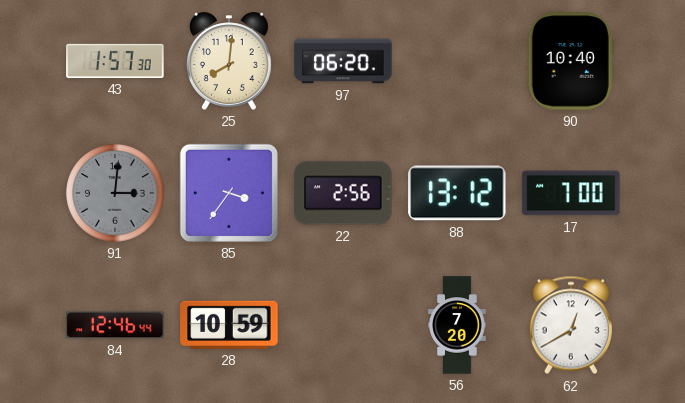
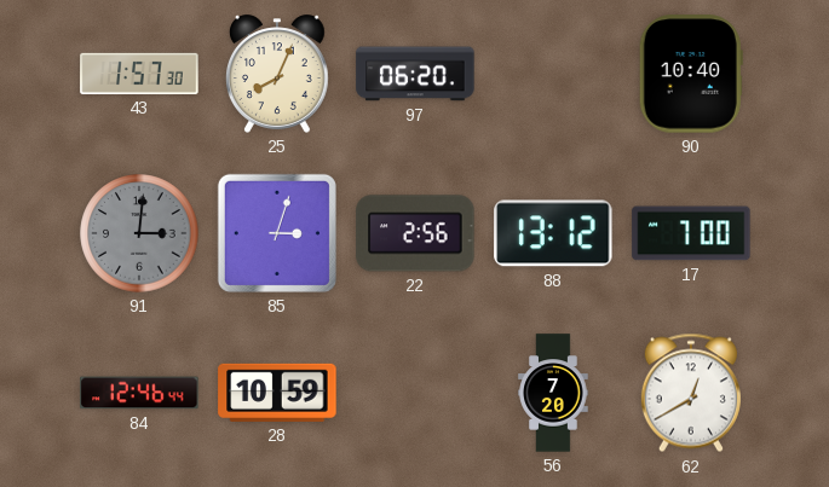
25: 8:01 -> 8:04
85: 3:36 -> 3:03
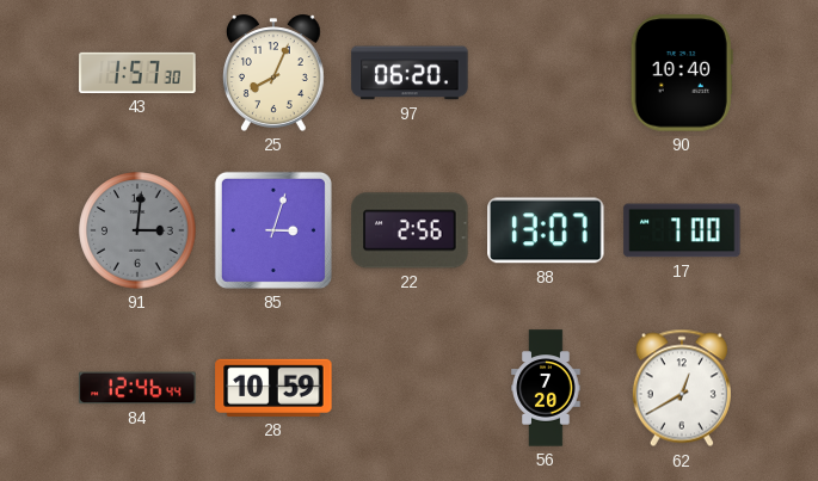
88: 13:12 -> 13:07
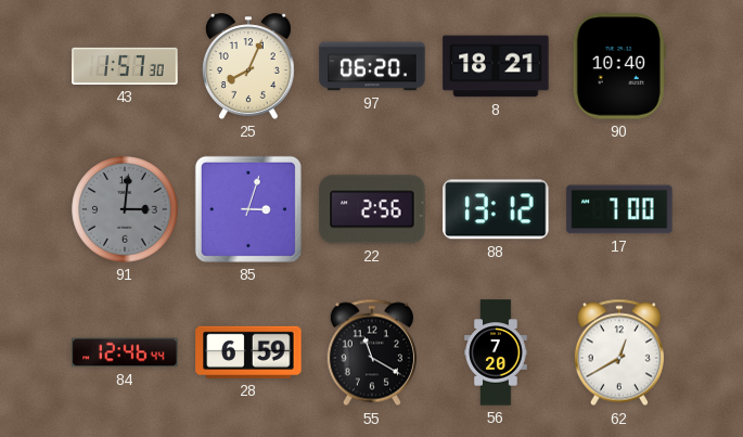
8: none -> 18:21
88: 13:07 -> 13:12
28: 10:59 -> 6:59
55: none -> 11:20
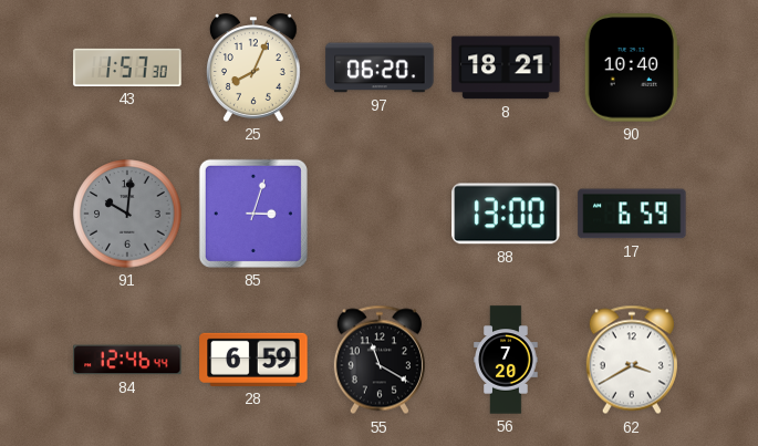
91: 3:01 -> 10:01
22: 2:56 -> none
88: 13:12 -> 13:00
17: 7:00 -> 6:59
62: 12:40 -> 3:40
